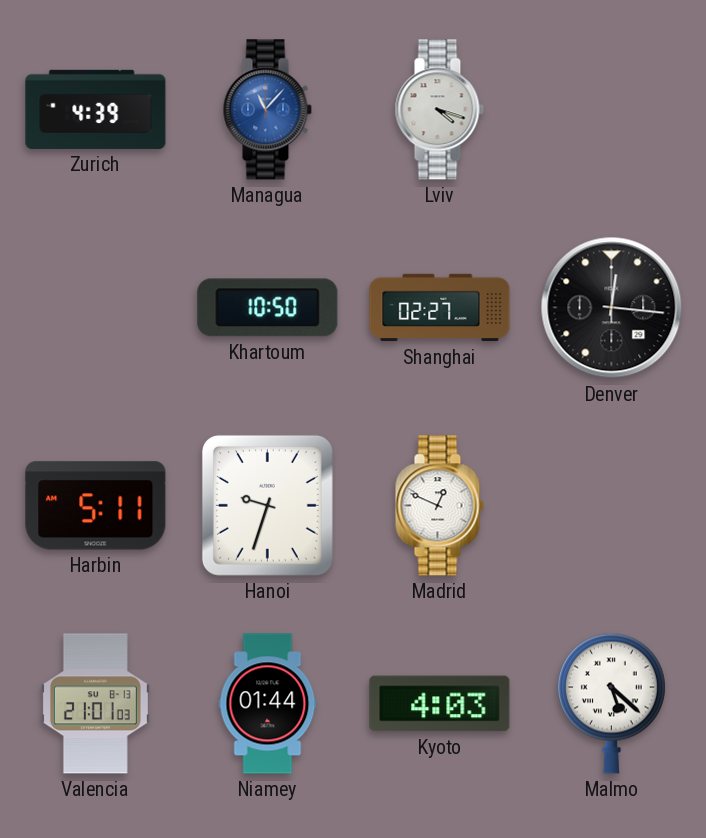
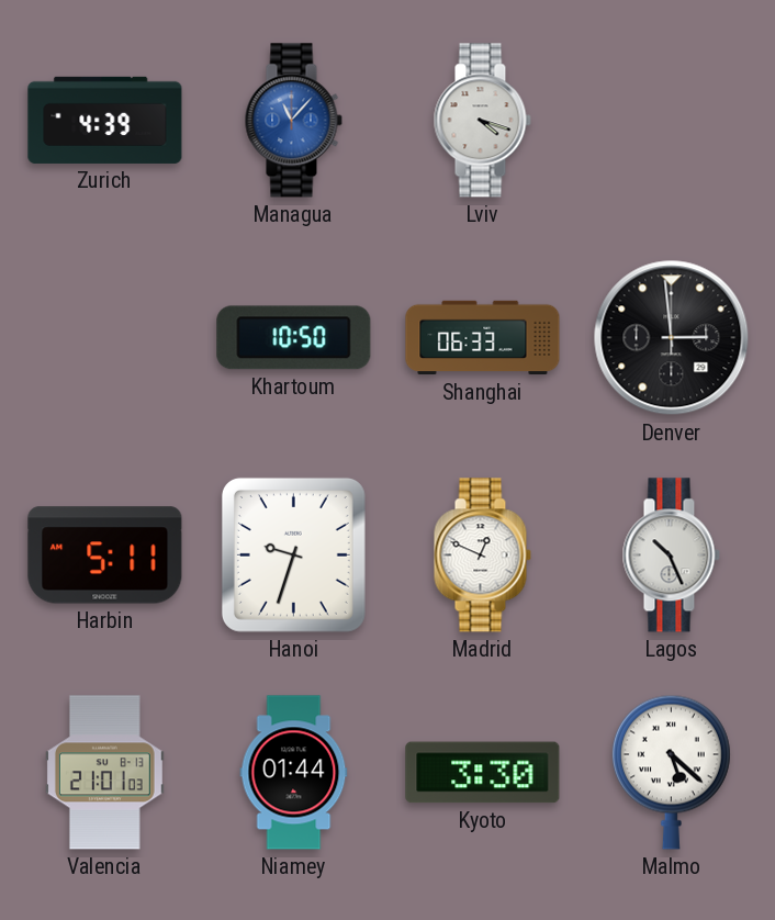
Shanghai: 02:27 -> 06:33
Denver: 12:16 -> 2:59
Lagos: none -> 10:26
Kyoto: 4:03 -> 3:30
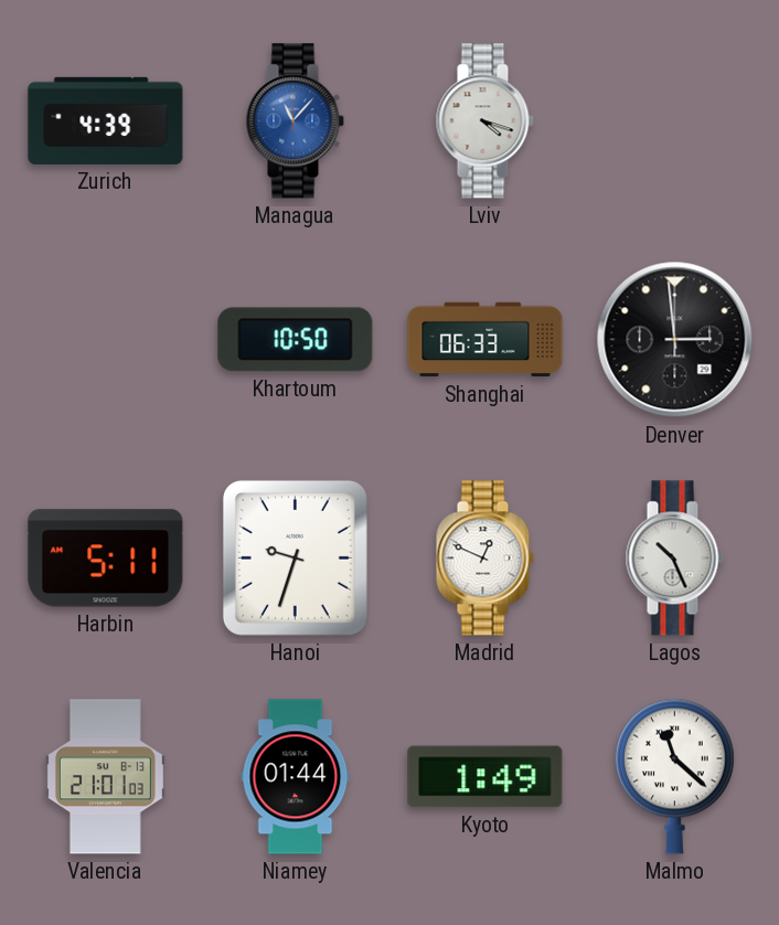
Kyoto: 3:30 -> 1:49
Malmo: 5:22 -> 11:22
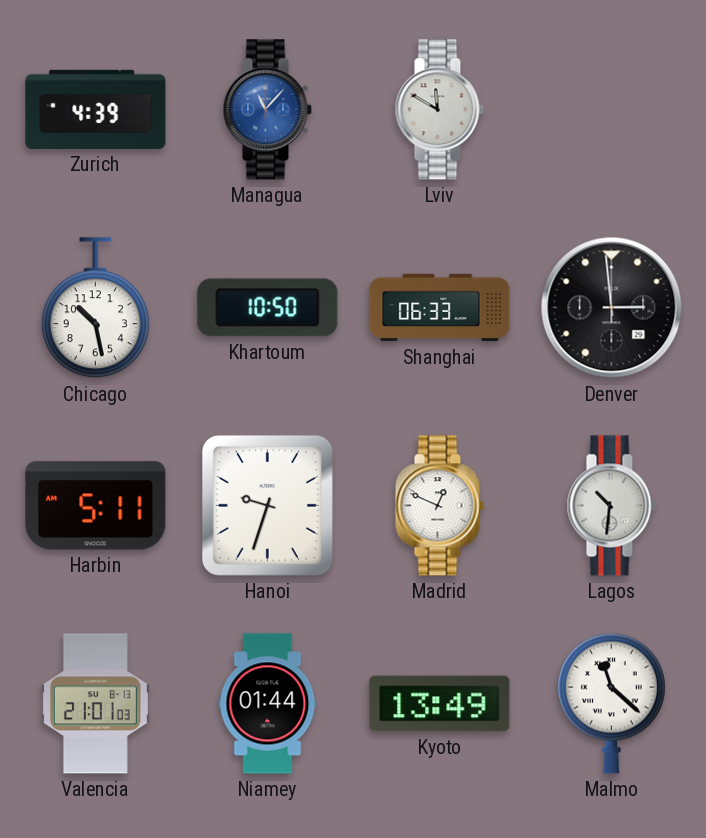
Lviv: 4:18 -> 11:50
Chicago: none -> 10:28
Lagos: 10:26 -> 10:31
Kyoto: 1:49 -> 13:49
